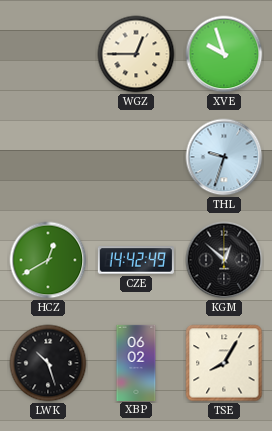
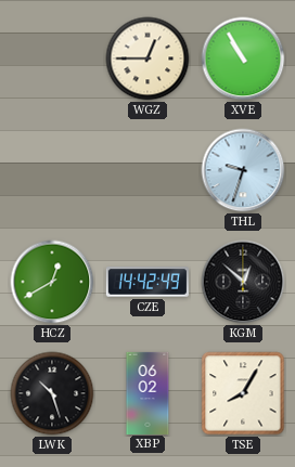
XVE: 9:57 -> 10:55
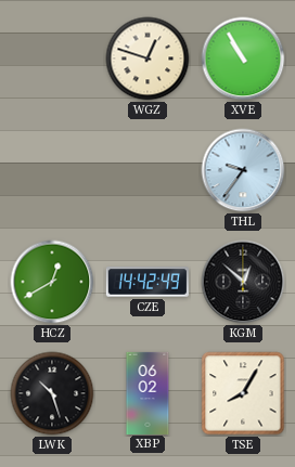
WGZ: 12:45 -> 12:48
THL: 9:33 -> 9:36
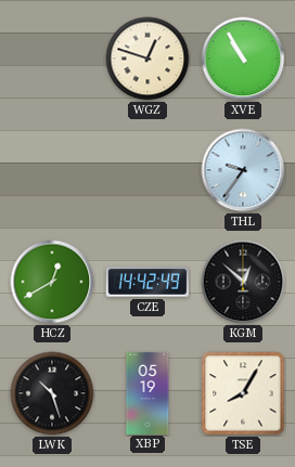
XBP: 06:02 -> 05:19
